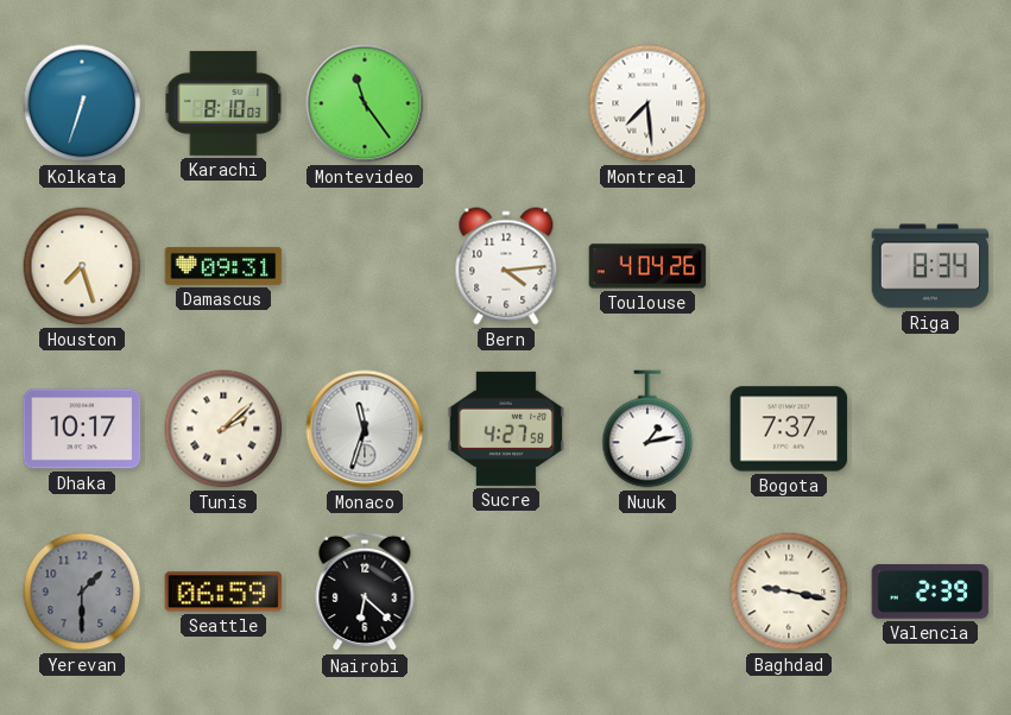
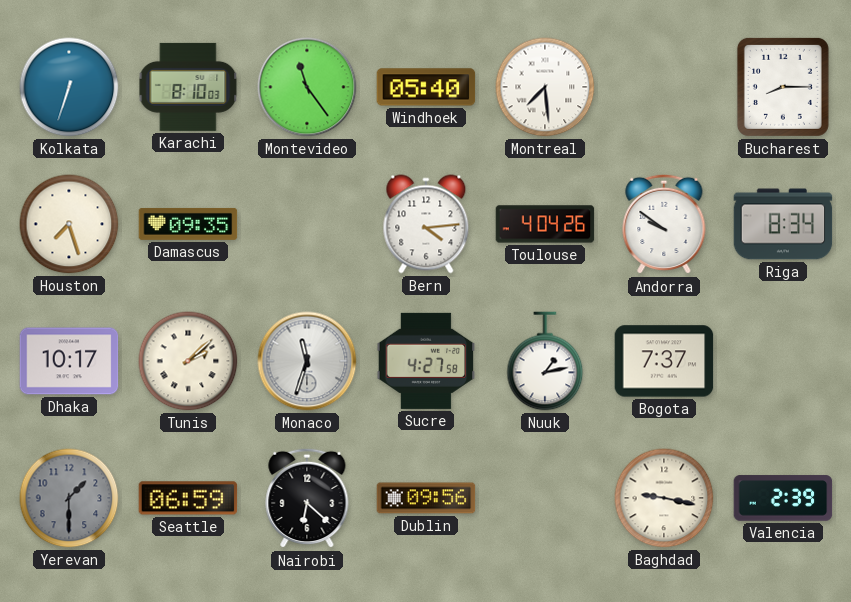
Windhoek: none -> 05:40
Bucharest: none -> 8:15
Damascus: 09:31 -> 09:35
Andorra: none -> 9:51
Dublin: none -> 09:56
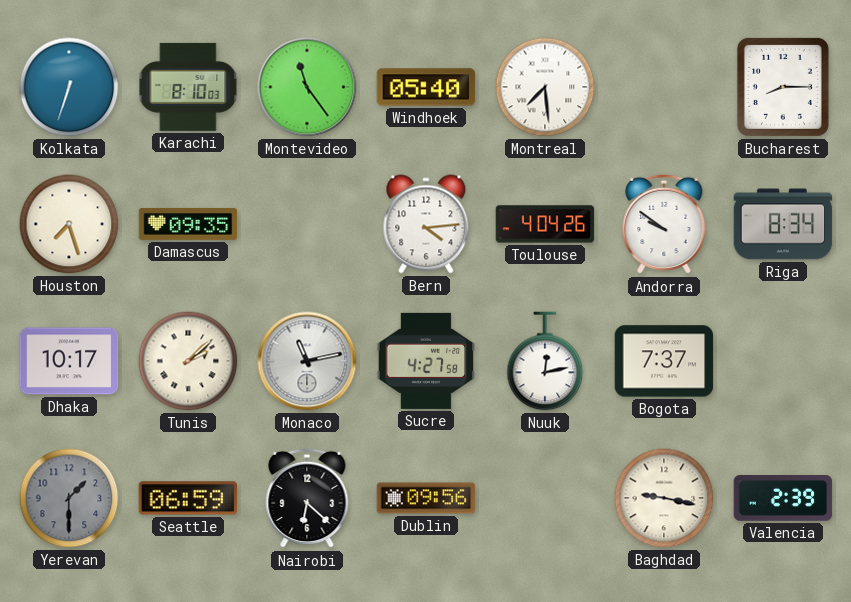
Monaco: 11:33 -> 11:13
Nuuk: 1:13 -> 12:13
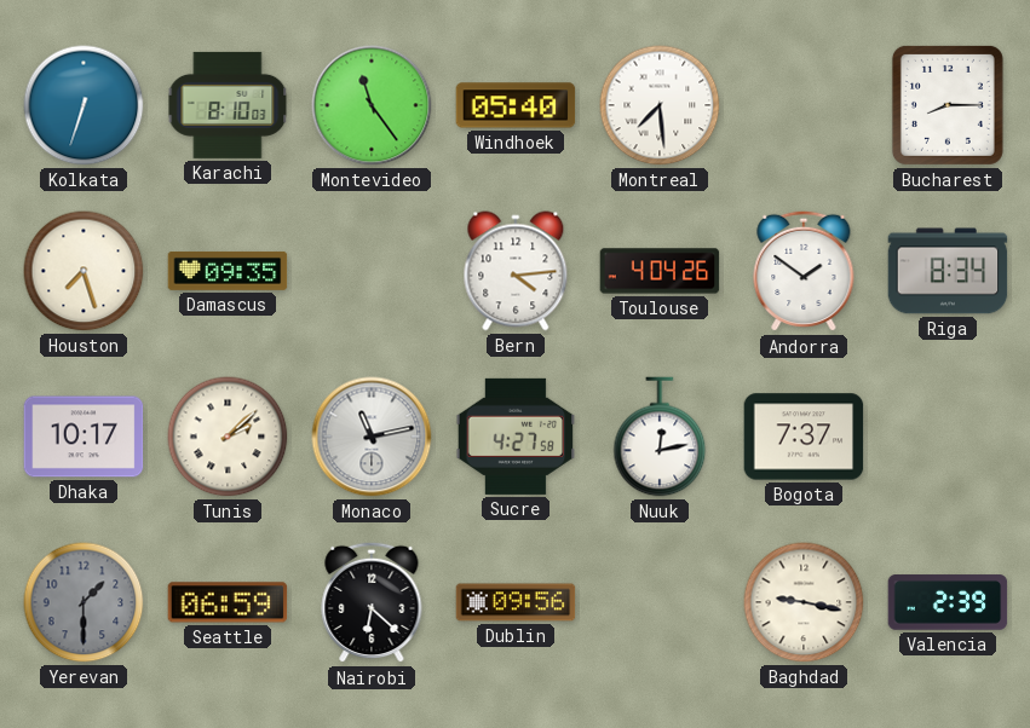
Andorra: 9:51 -> 1:51
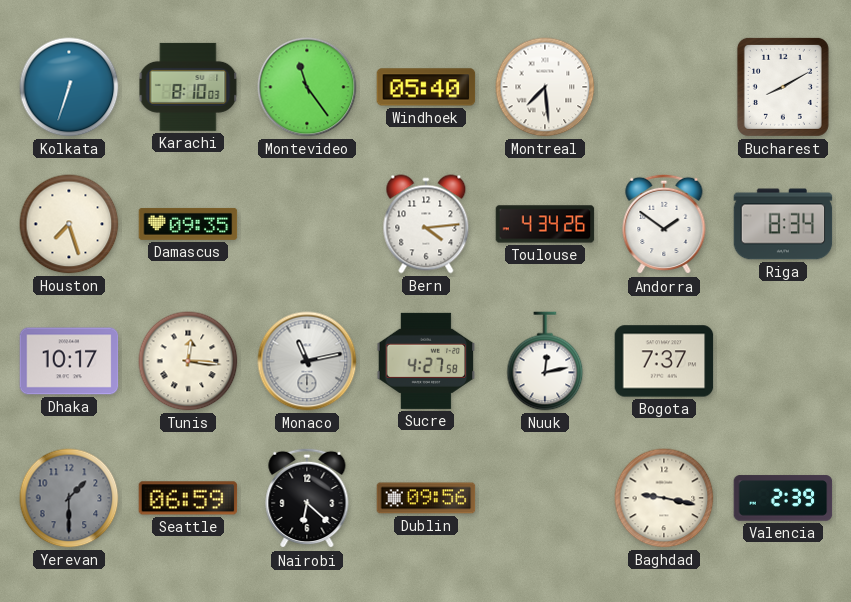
Bucharest: 8:15 -> 8:10
Toulouse: 4:04 -> 4:34
Tunis: 2:08 -> 12:16
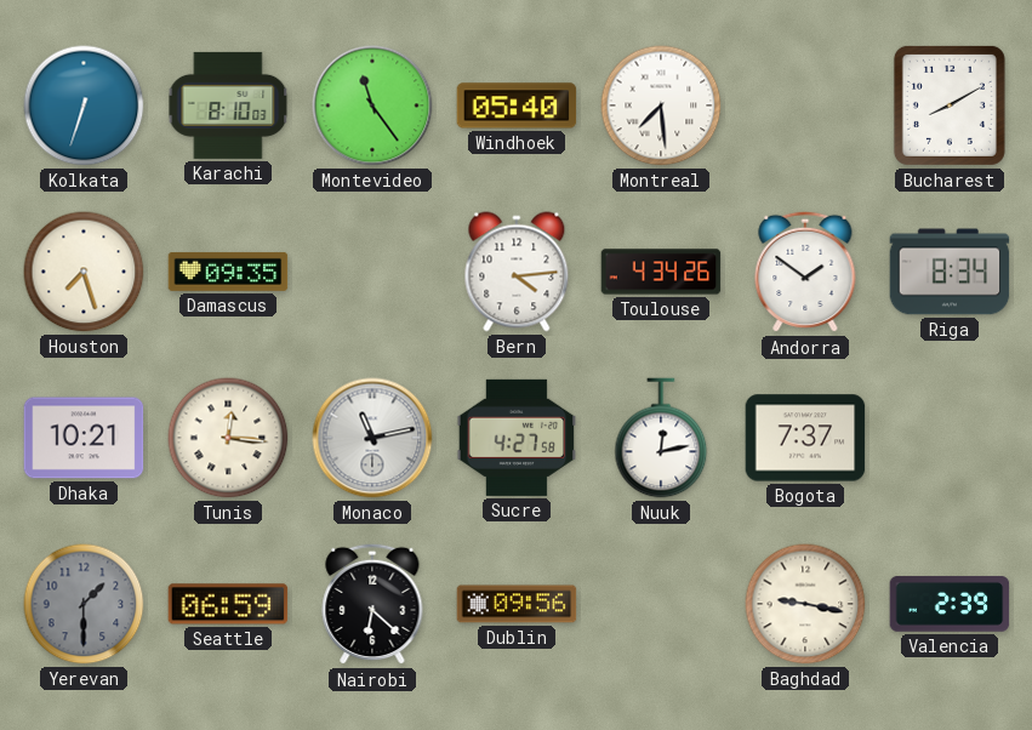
Dhaka: 10:17 -> 10:21
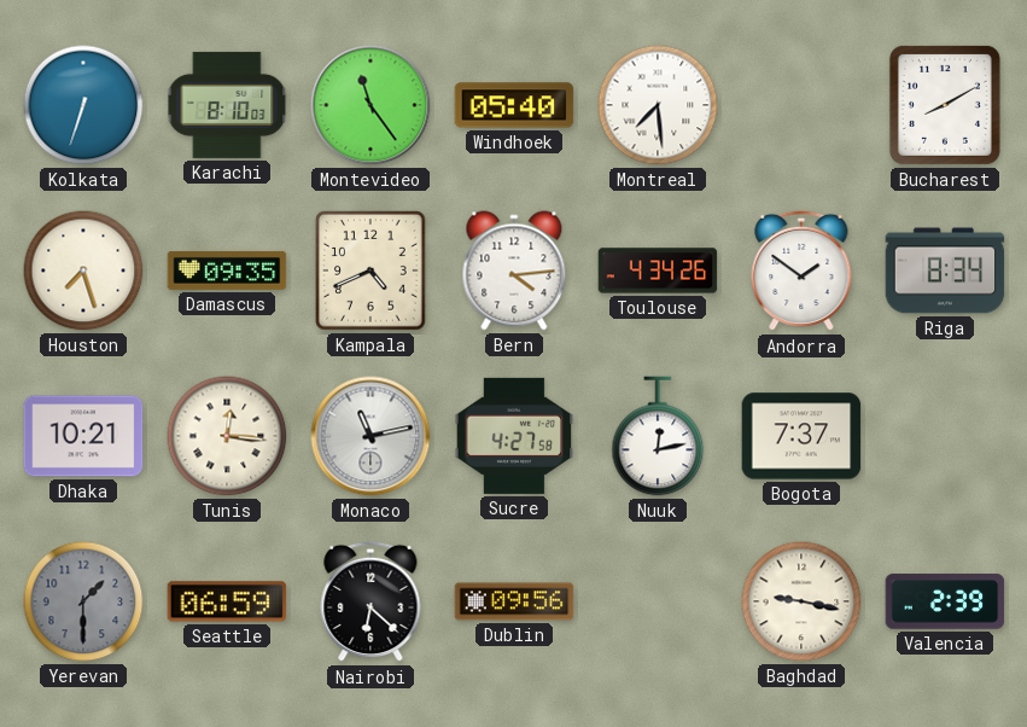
Kampala: none -> 4:41
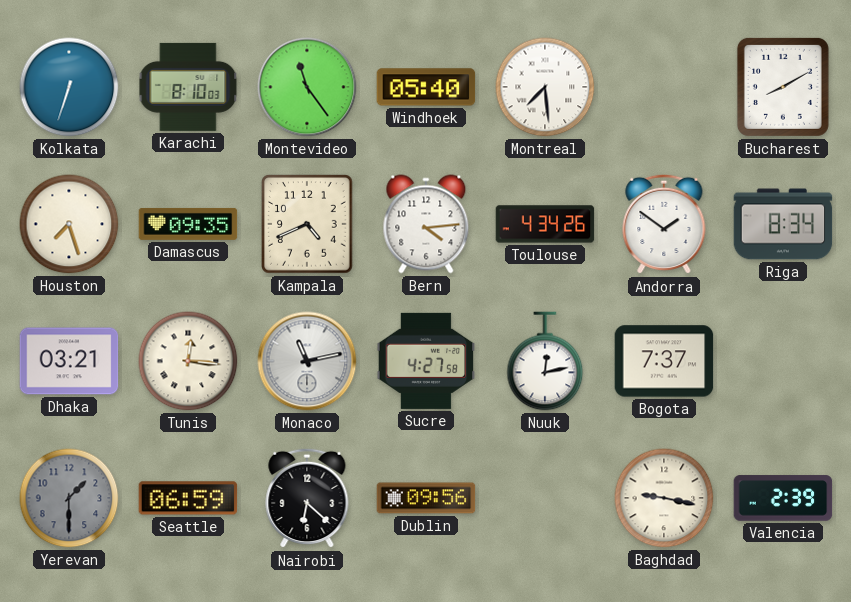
Dhaka: 10:21 -> 03:21
